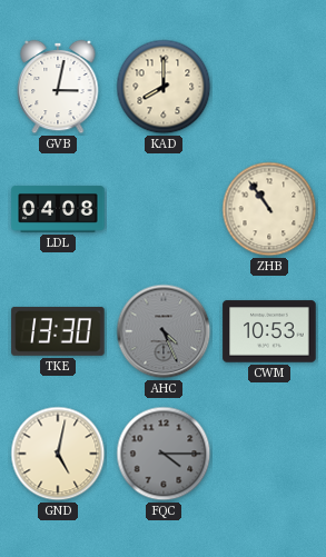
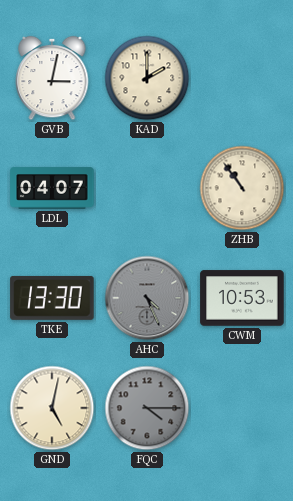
KAD: 8:00 -> 2:00
LDL: 04:08 -> 04:07
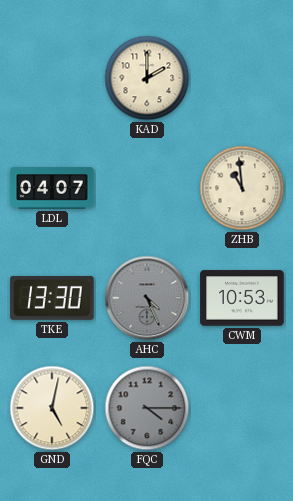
GVB: 3:02 -> none
ZHB: 10:54 -> 10:59
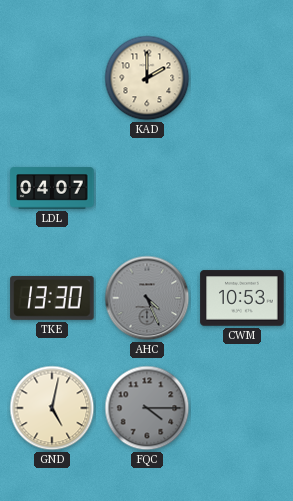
ZHB: 10:59 -> none
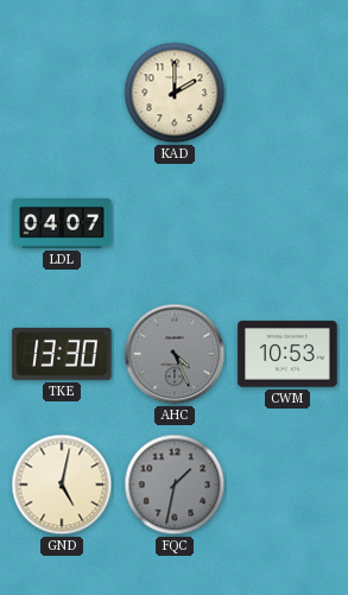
FQC: 4:15 -> 1:32
